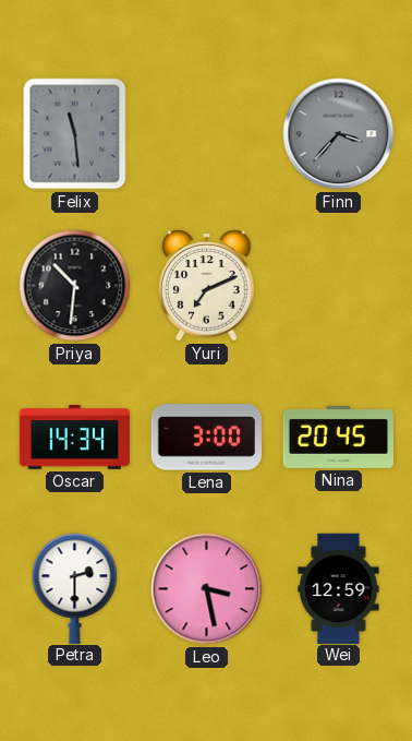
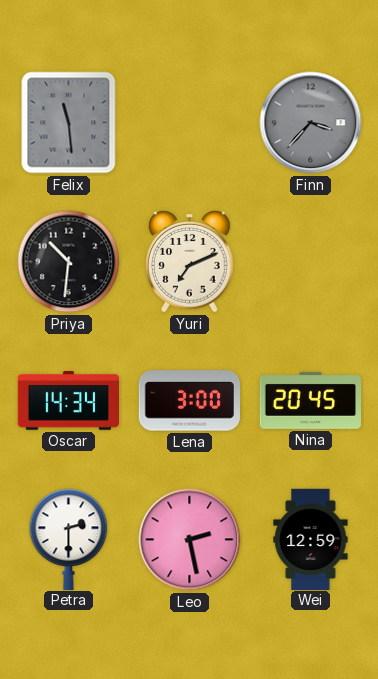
Leo: 3:28 -> 2:28
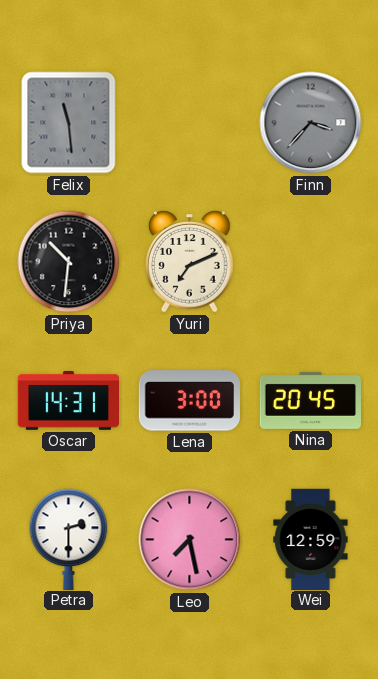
Oscar: 14:34 -> 14:31
Leo: 2:28 -> 7:28
